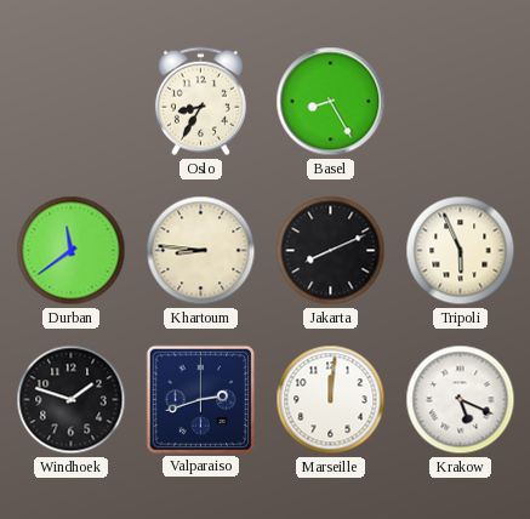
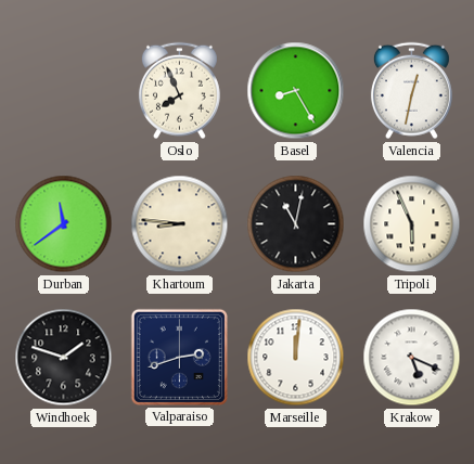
Oslo: 8:35 -> 7:56
Valencia: none -> 12:32
Jakarta: 8:11 -> 11:02
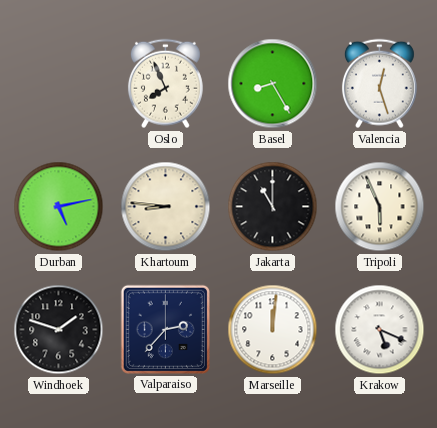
Valencia: 12:32 -> 12:27
Durban: 11:39 -> 5:13
Jakarta: 11:02 -> 11:00
Valparaiso: 2:42 -> 2:37
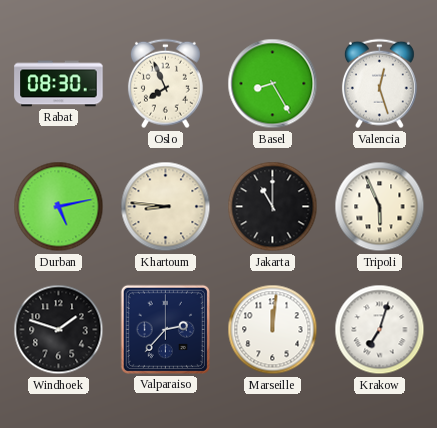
Rabat: none -> 08:30
Krakow: 5:19 -> 7:03
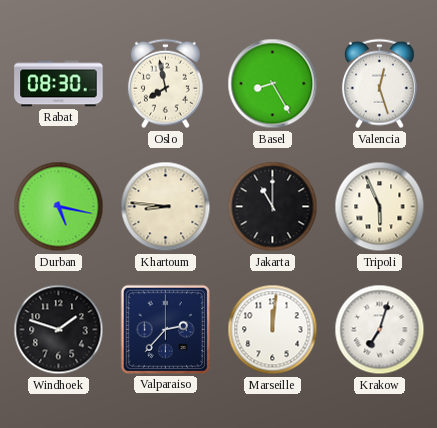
Oslo: 7:56 -> 7:58
Durban: 5:13 -> 5:17
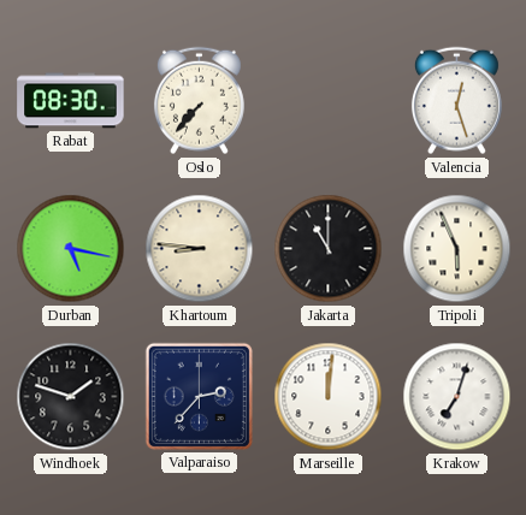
Oslo: 7:58 -> 7:37
Basel: 8:25 -> none
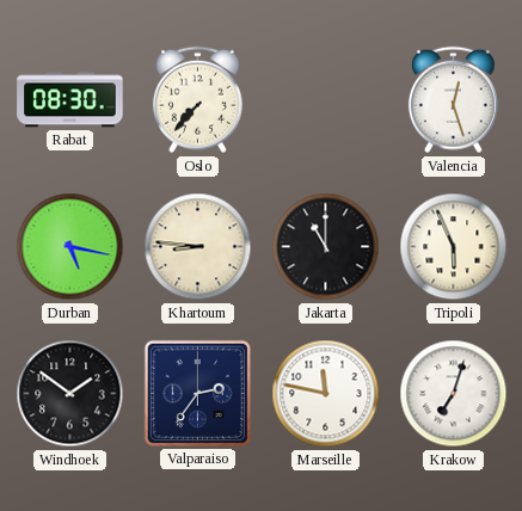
Windhoek: 1:48 -> 1:51
Valparaiso: 2:37 -> 2:36
Marseille: 12:01 -> 11:47
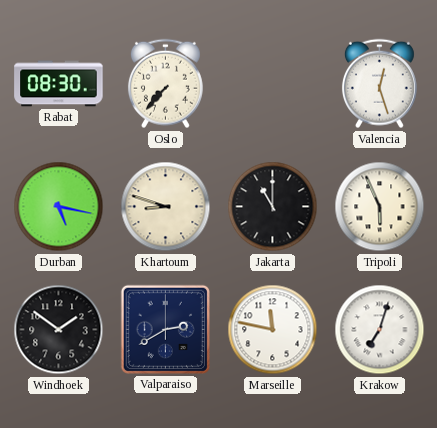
Khartoum: 8:46 -> 8:48
Valparaiso: 2:36 -> 2:40
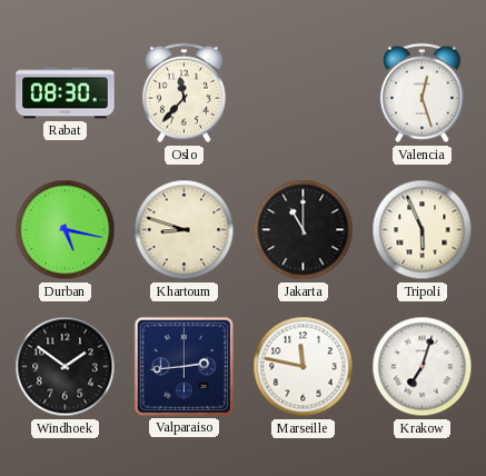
Oslo: 7:37 -> 11:37
Valparaiso: 2:40 -> 2:44
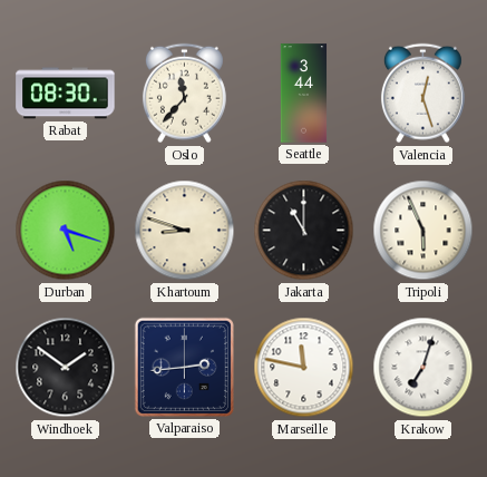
Seattle: none -> 3:44
Durban: 5:17 -> 5:18
